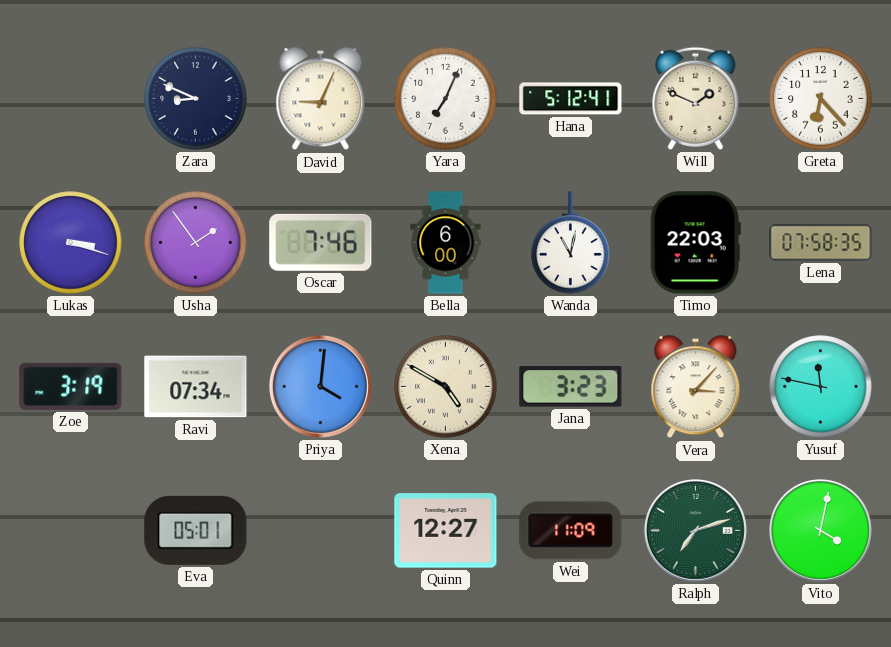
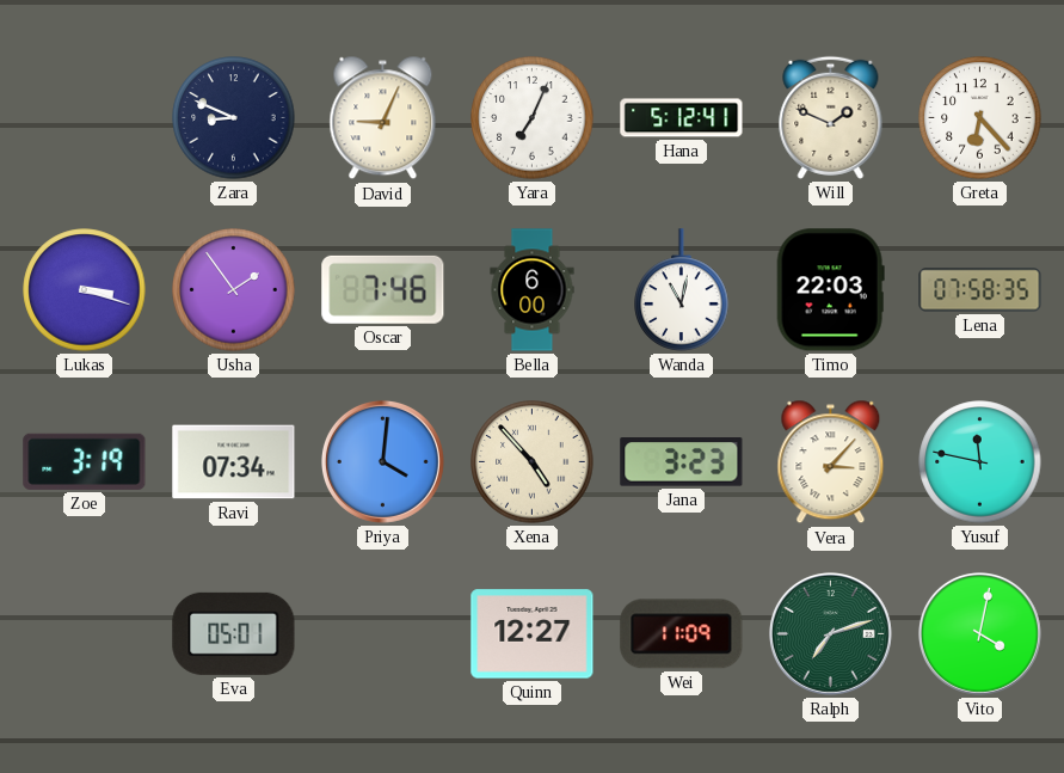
Xena: 4:50 -> 4:53
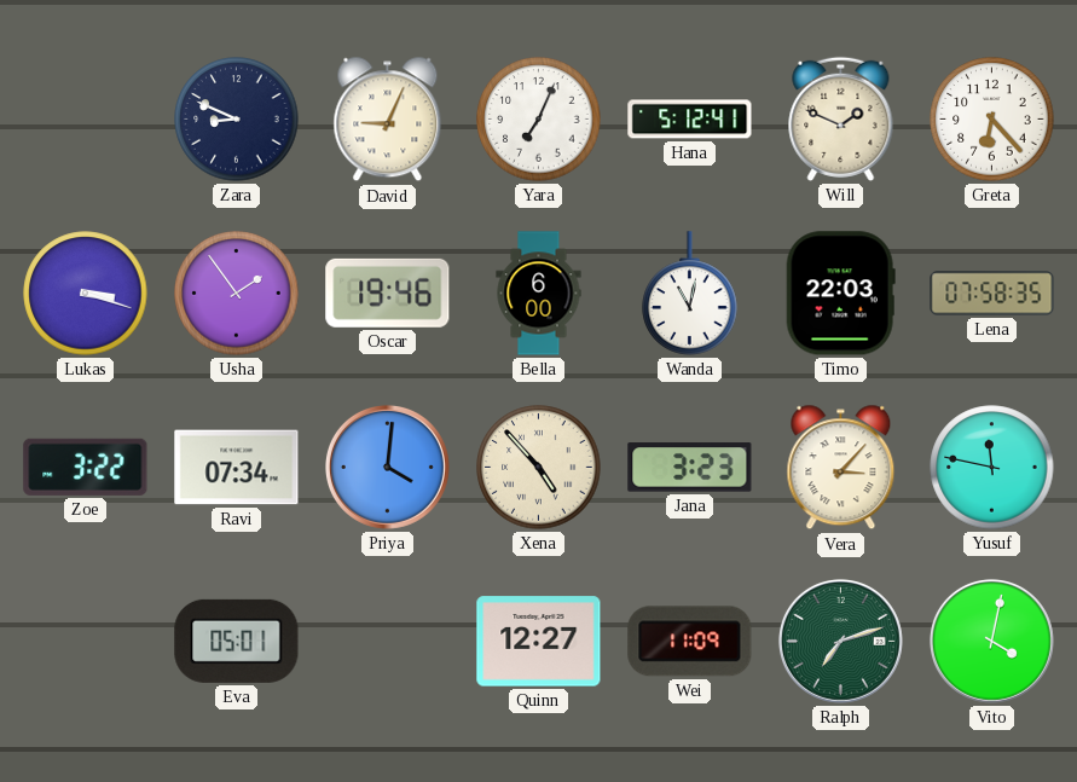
Oscar: 7:46 -> 19:46
Zoe: 3:19 -> 3:22
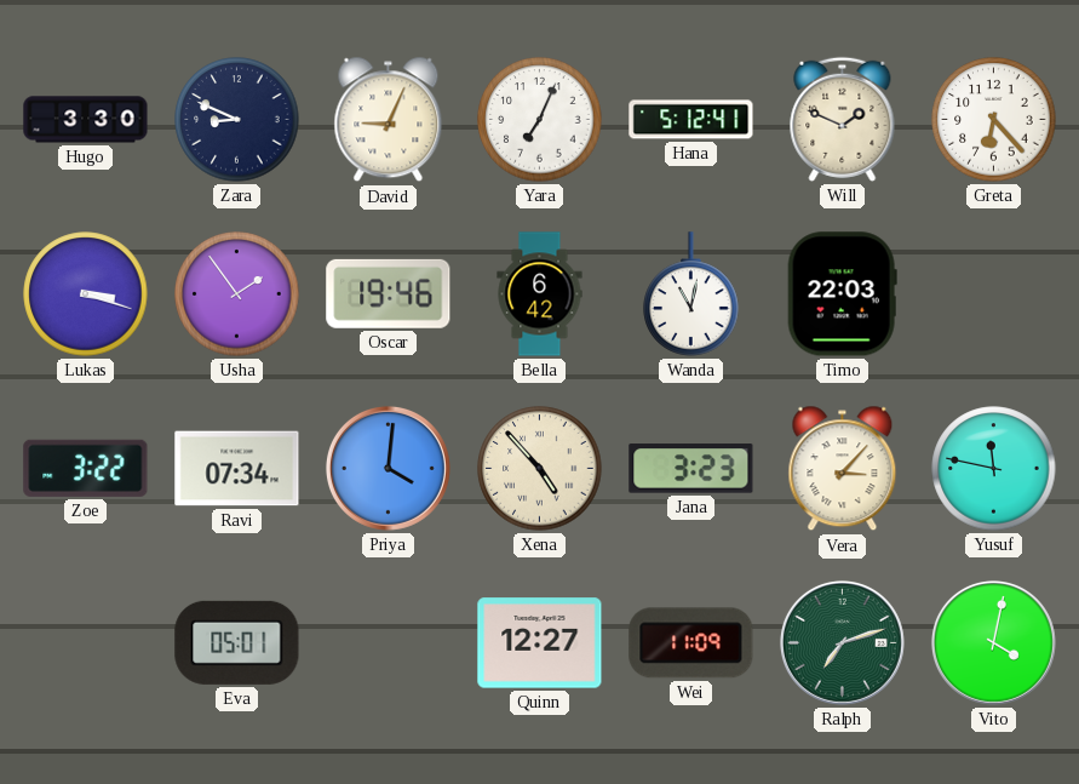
Hugo: none -> 3:30
Bella: 6:00 -> 6:42
Lena: 07:58 -> none
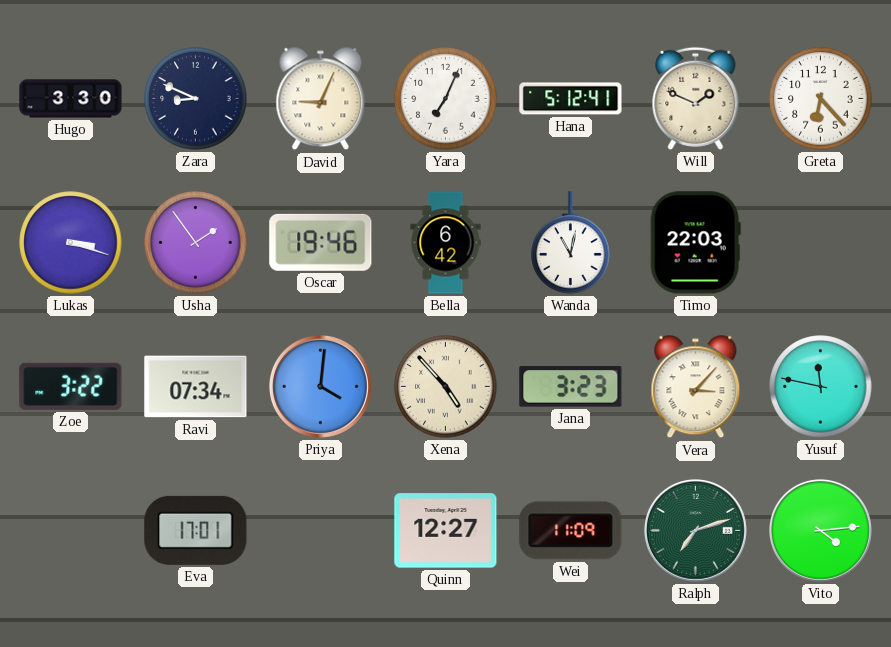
Eva: 05:01 -> 17:01
Vito: 4:02 -> 4:14
